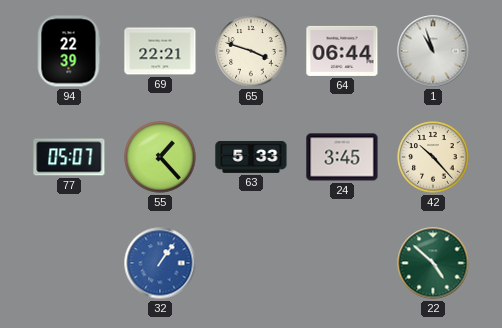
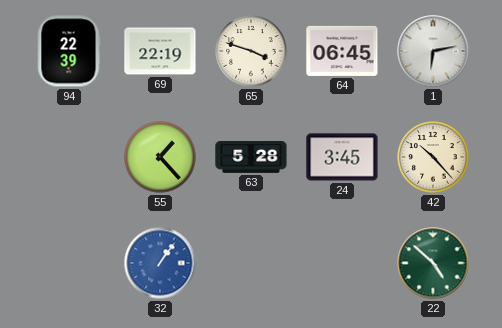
69: 22:21 -> 22:19
64: 06:44 -> 06:45
1: 10:57 -> 6:13
77: 05:07 -> none
63: 5:33 -> 5:28
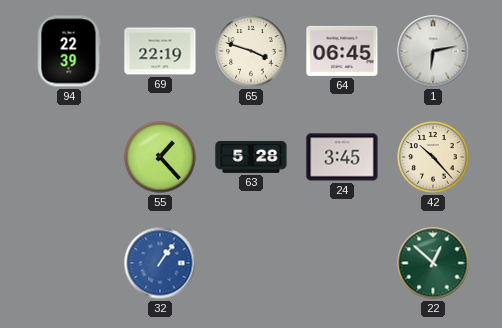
22: 4:52 -> 12:52
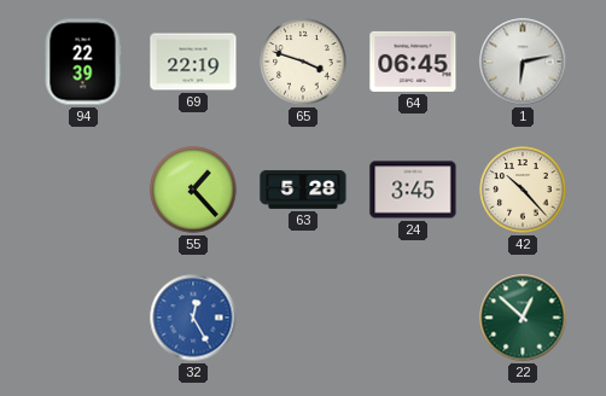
32: 1:06 -> 12:25
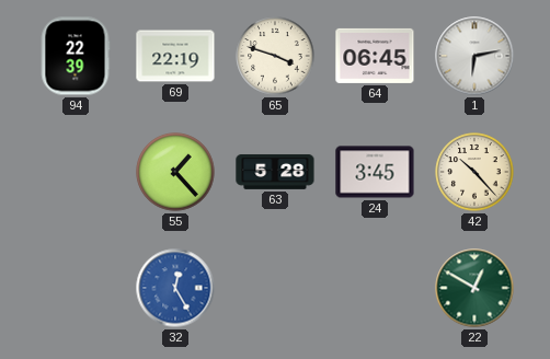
22: 12:52 -> 12:50
